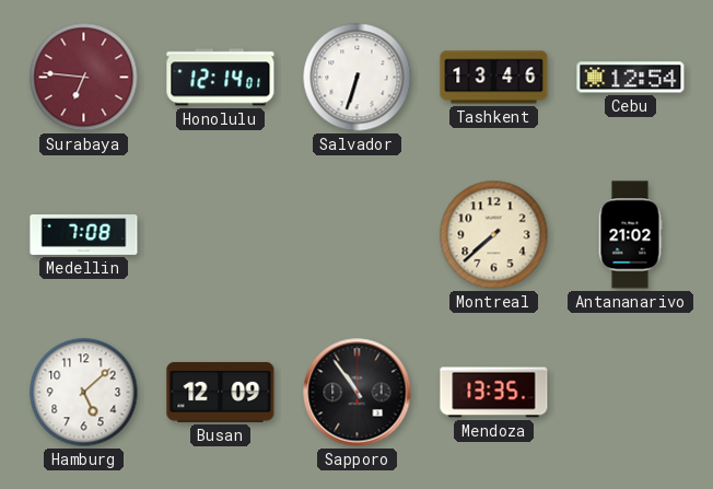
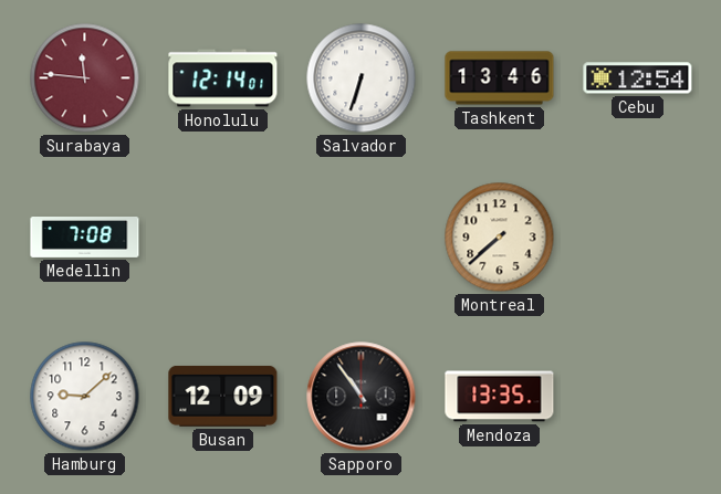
Surabaya: 6:46 -> 11:46
Antananarivo: 21:02 -> none
Hamburg: 5:08 -> 9:08
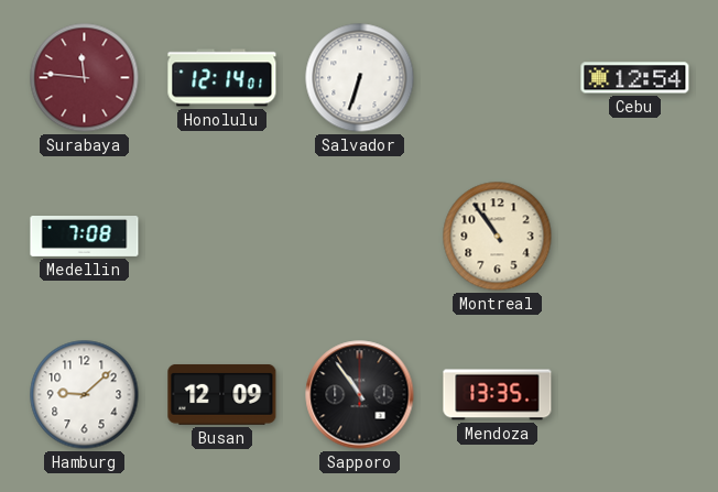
Tashkent: 13:46 -> none
Montreal: 7:38 -> 10:54
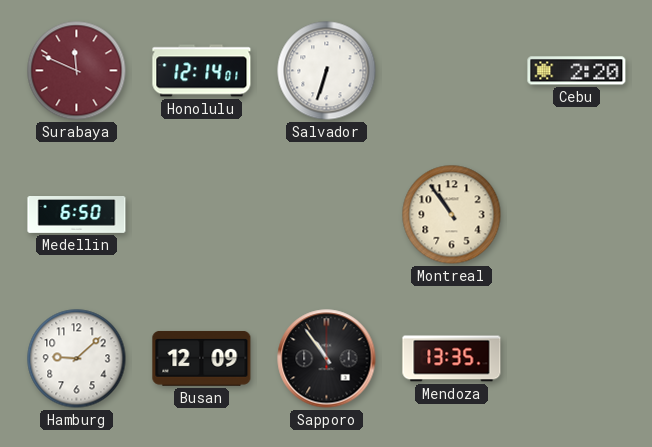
Surabaya: 11:46 -> 11:49
Cebu: 12:54 -> 2:20
Medellin: 7:08 -> 6:50
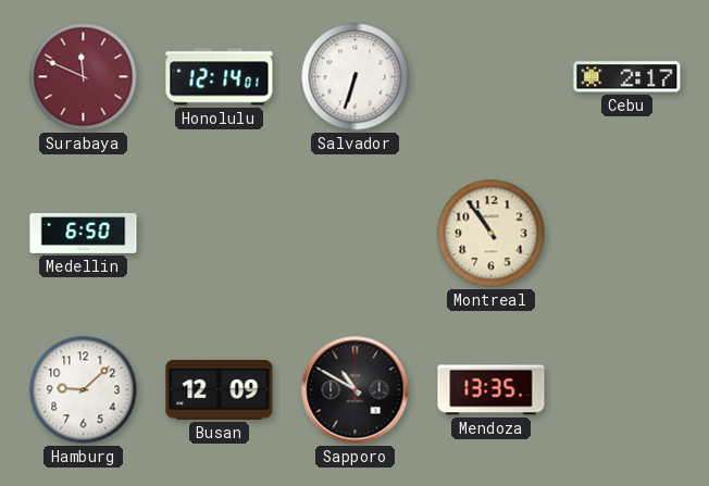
Cebu: 2:20 -> 2:17
Sapporo: 10:54 -> 10:50
